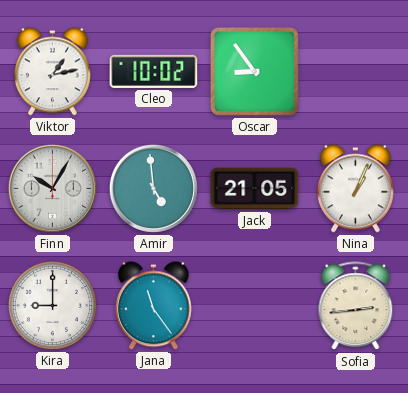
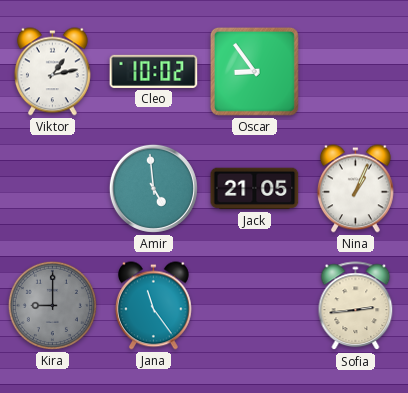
Finn: 10:05 -> none
Kira dial: white -> grey
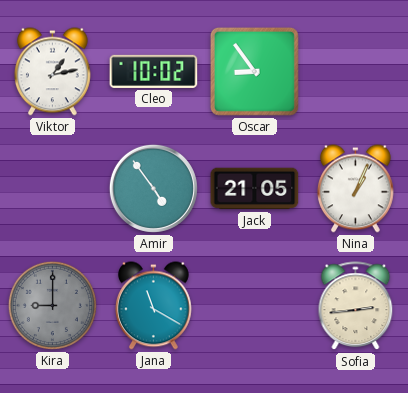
Amir: 4:59 -> 4:54
Jana: 11:24 -> 11:20
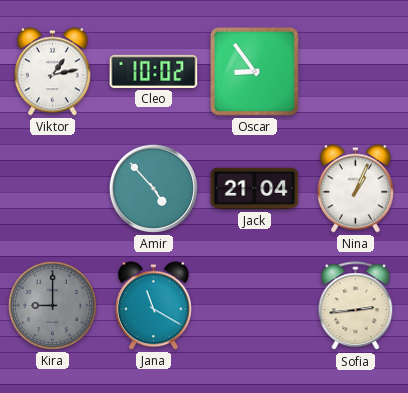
Amir: 4:54 -> 4:53
Jack: 21:05 -> 21:04
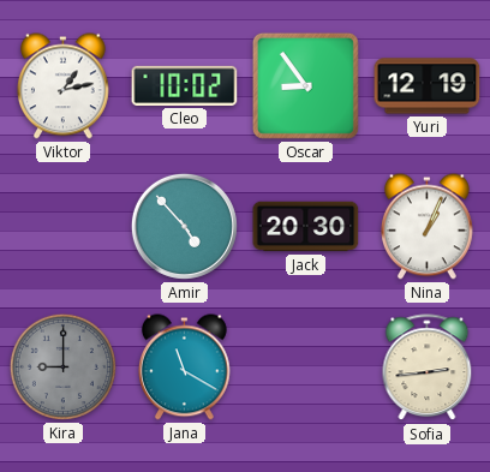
Yuri: none -> 12:19
Jack: 21:04 -> 20:30
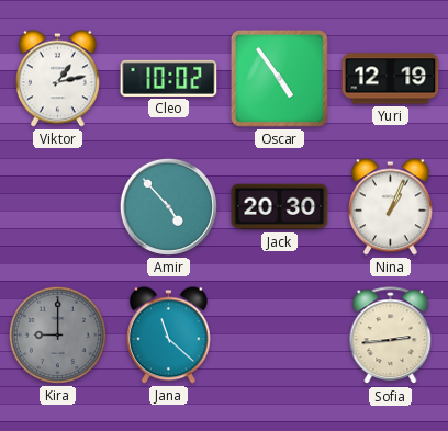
Oscar: 8:54 -> 4:54
Jana: 11:20 -> 11:22
